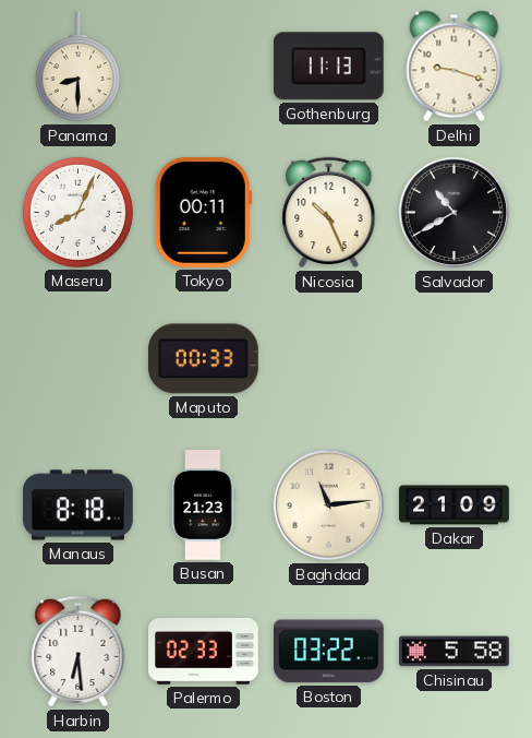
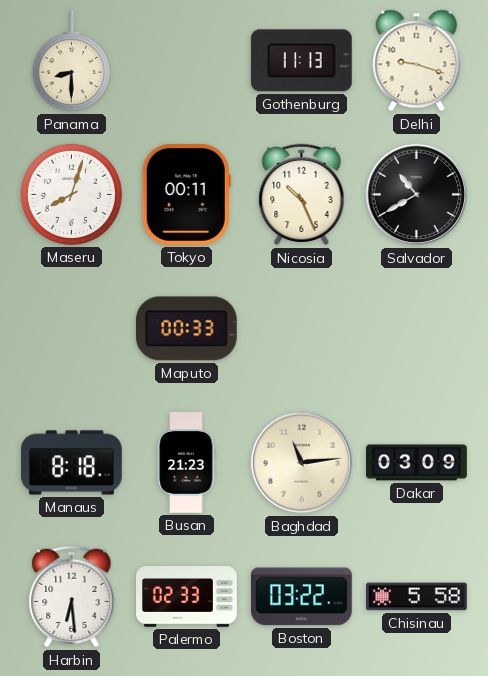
Maseru: 8:04 -> 8:03
Dakar: 21:09 -> 03:09
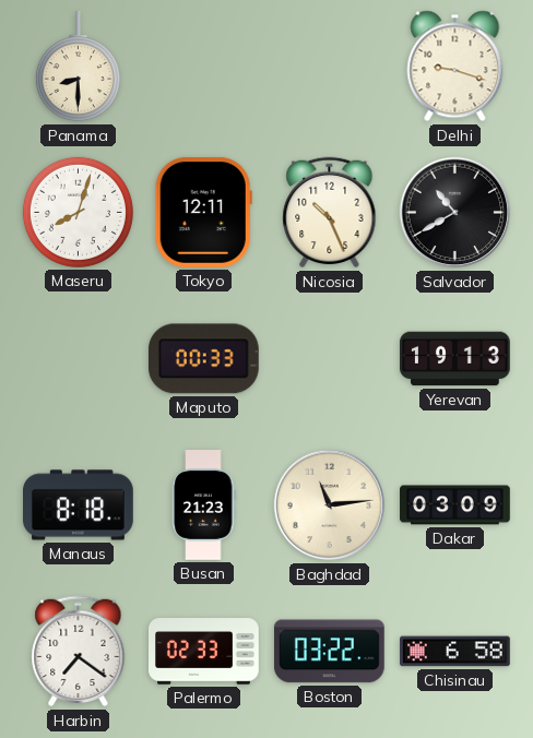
Gothenburg: 11:13 -> none
Tokyo: 00:11 -> 12:11
Yerevan: none -> 19:13
Harbin: 6:29 -> 7:21
Chisinau: 5:58 -> 6:58
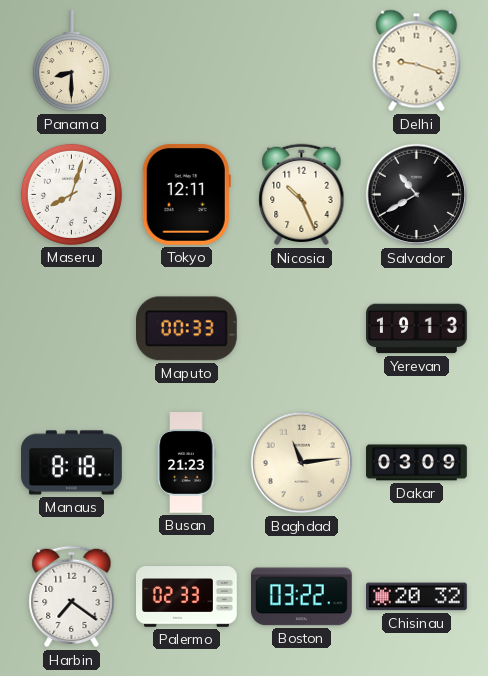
Chisinau: 6:58 -> 20:32
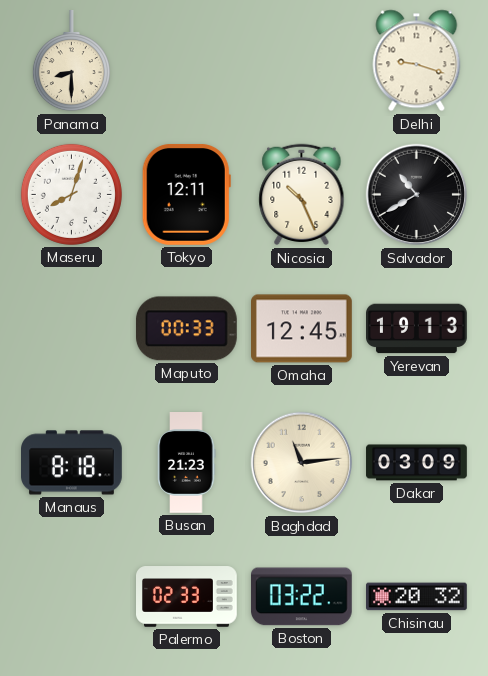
Omaha: none -> 12:45
Harbin: 7:21 -> none
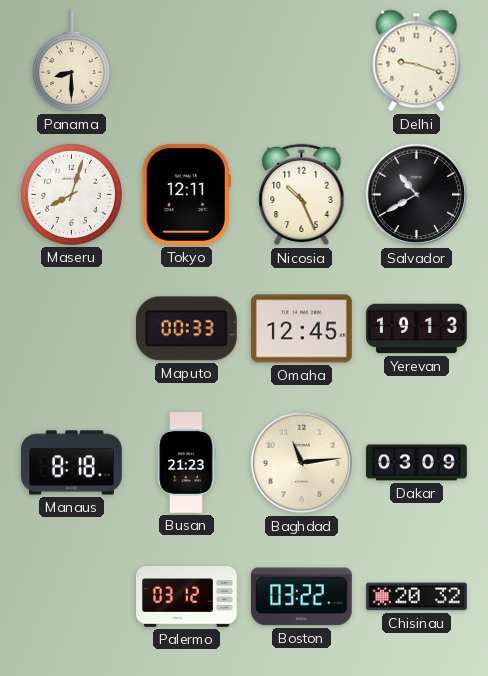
Palermo: 02:33 -> 03:12
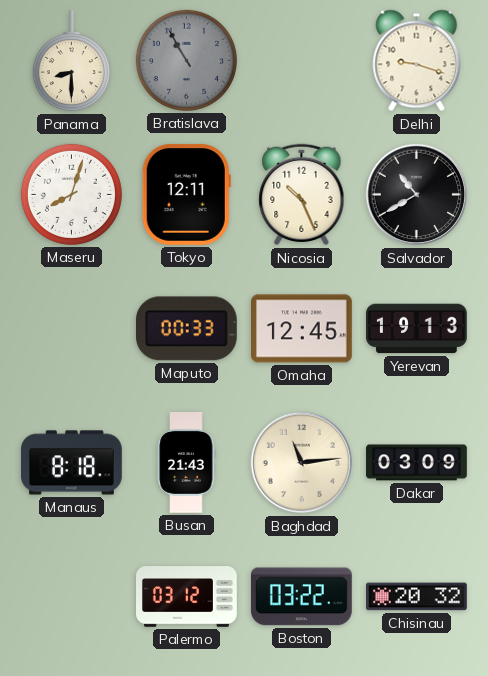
Bratislava: none -> 10:55
Busan: 21:23 -> 21:43
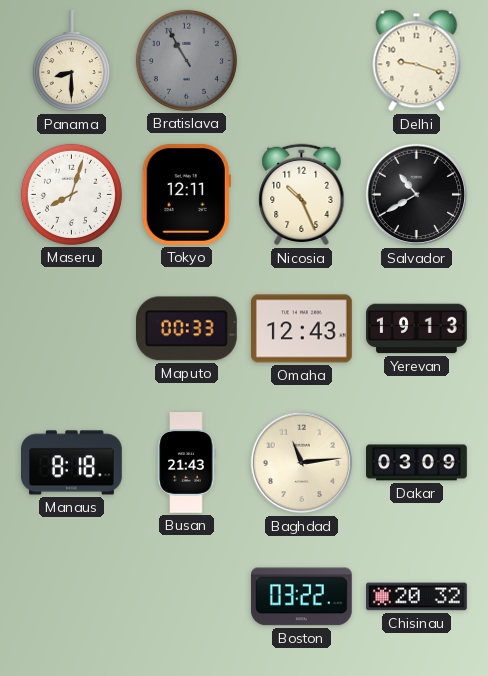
Omaha: 12:45 -> 12:43
Palermo: 03:12 -> none
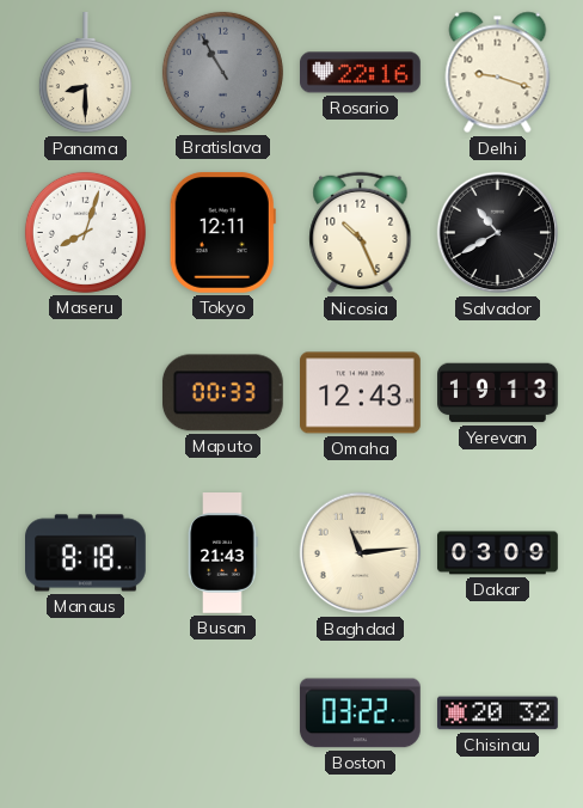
Rosario: none -> 22:16
